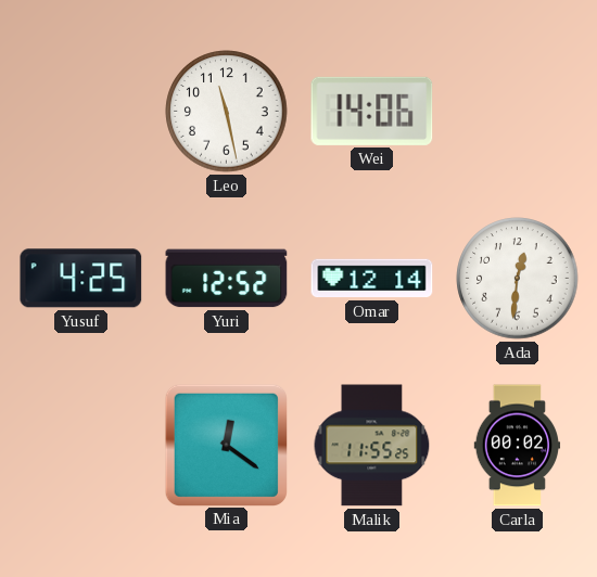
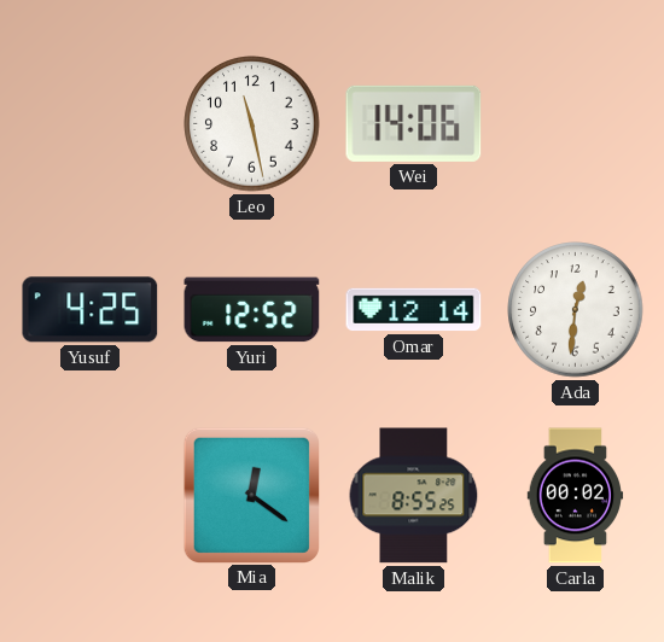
Malik: 11:55 -> 8:55
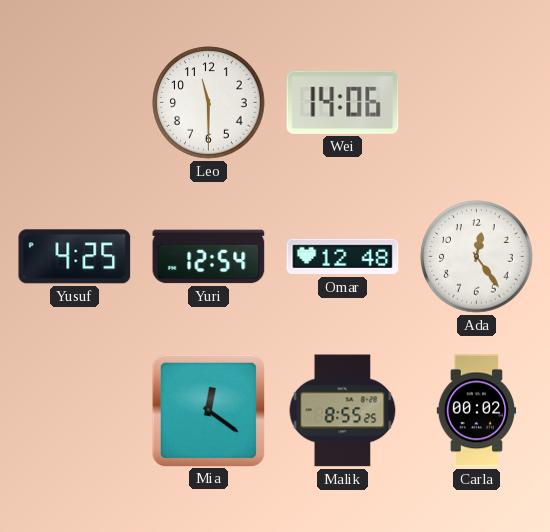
Leo: 11:28 -> 11:30
Yuri: 12:52 -> 12:54
Omar: 12:14 -> 12:48
Ada: 12:31 -> 12:24
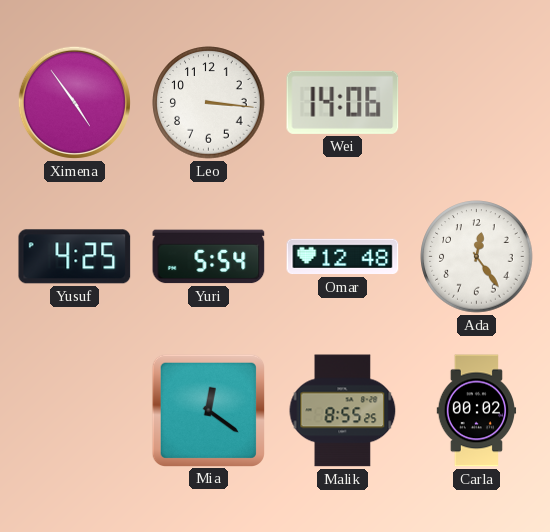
Ximena: none -> 4:54
Leo: 11:30 -> 3:16
Yuri: 12:54 -> 5:54
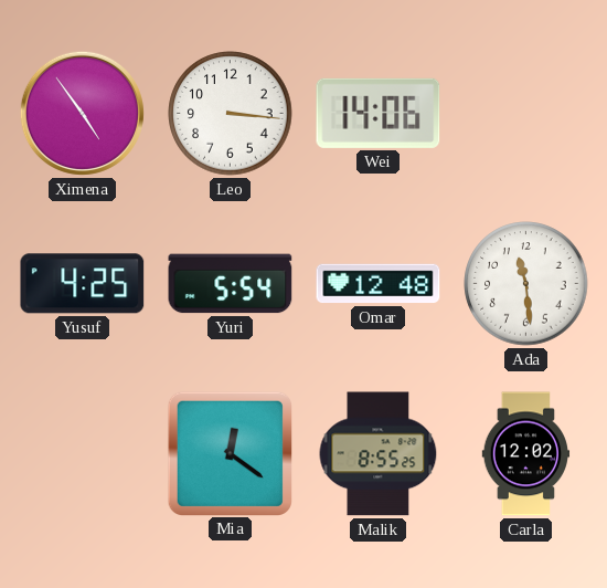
Ada: 12:24 -> 11:29
Carla: 00:02 -> 12:02
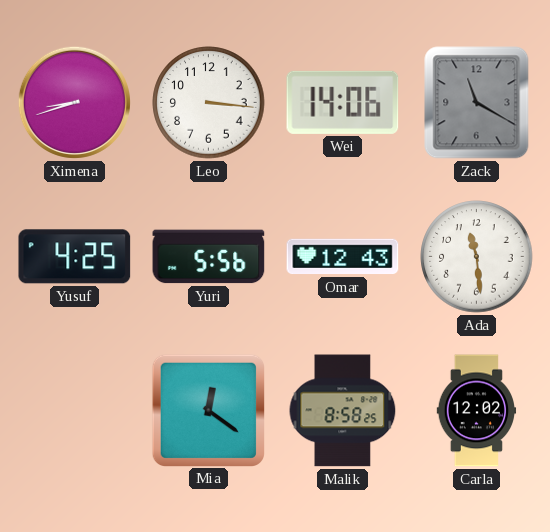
Ximena: 4:54 -> 8:42
Zack: none -> 11:20
Yuri: 5:54 -> 5:56
Omar: 12:48 -> 12:43
Malik: 8:55 -> 8:58
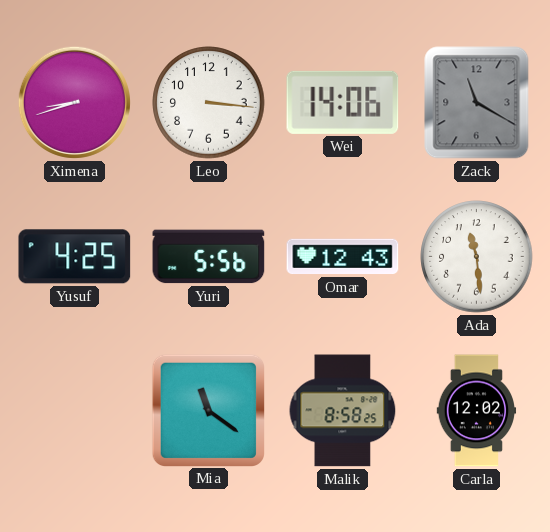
Mia: 12:21 -> 11:21
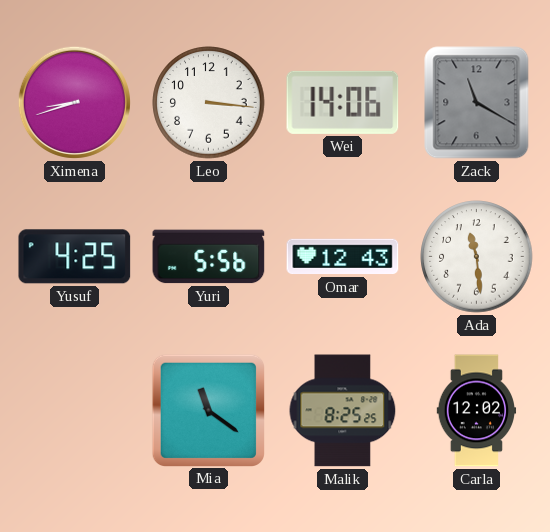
Malik: 8:58 -> 8:25
